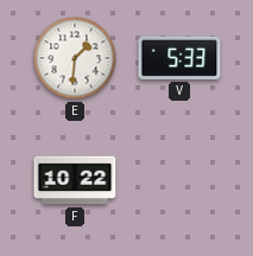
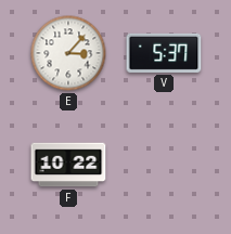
E: 1:31 -> 3:07
V: 5:33 -> 5:37
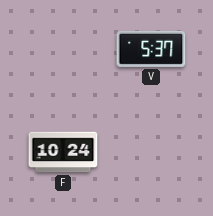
E: 3:07 -> none
F: 10:22 -> 10:24
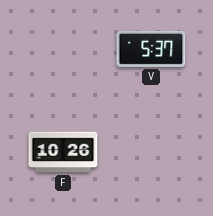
F: 10:24 -> 10:26
